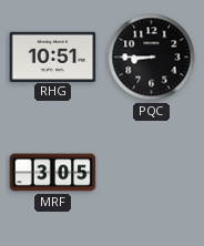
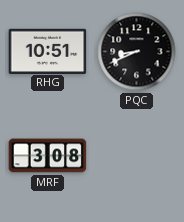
PQC: 8:45 -> 8:41
MRF: 3:05 -> 3:08
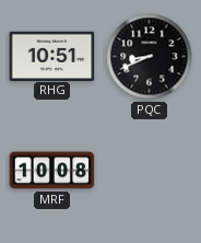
MRF: 3:08 -> 10:08
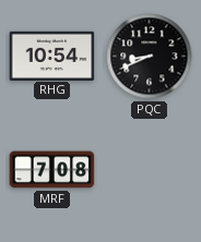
RHG: 10:51 -> 10:54
MRF: 10:08 -> 7:08
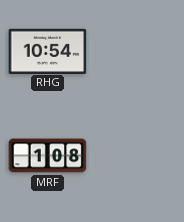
PQC: 8:41 -> none
MRF: 7:08 -> 1:08
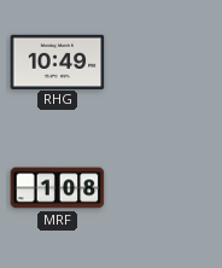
RHG: 10:54 -> 10:49
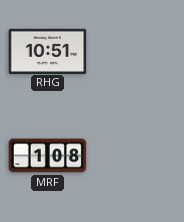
RHG: 10:49 -> 10:51
